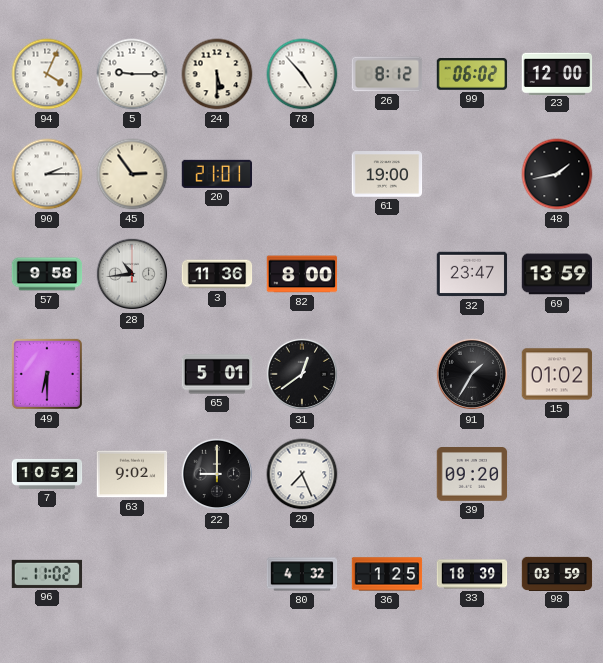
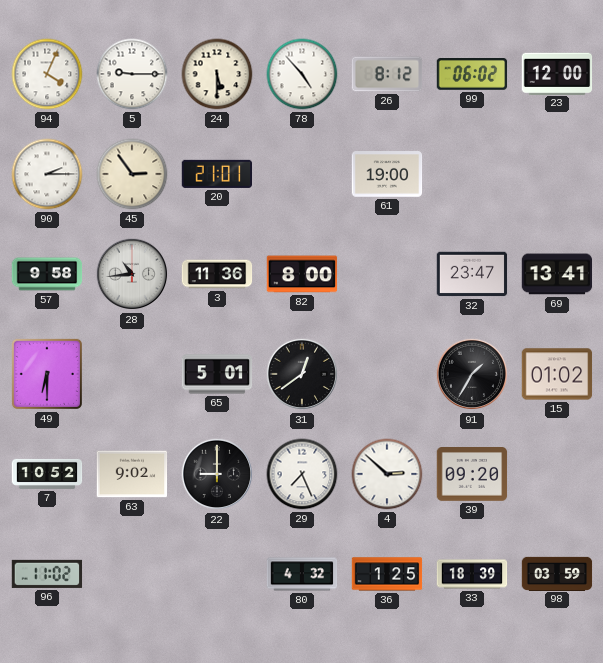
48: 1:43 -> none
69: 13:59 -> 13:41
4: none -> 2:52
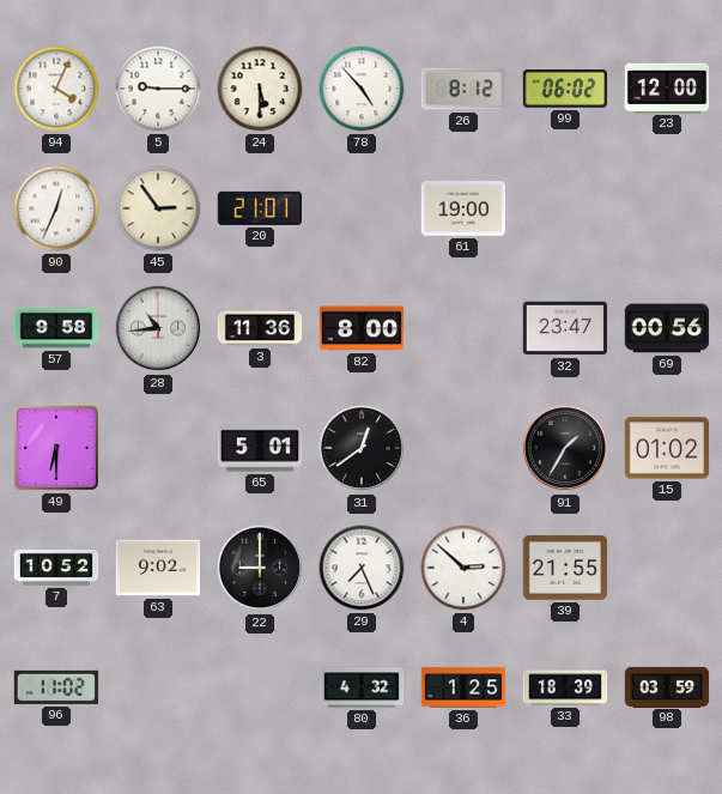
90: 2:15 -> 12:34
69: 13:41 -> 00:56
39: 09:20 -> 21:55
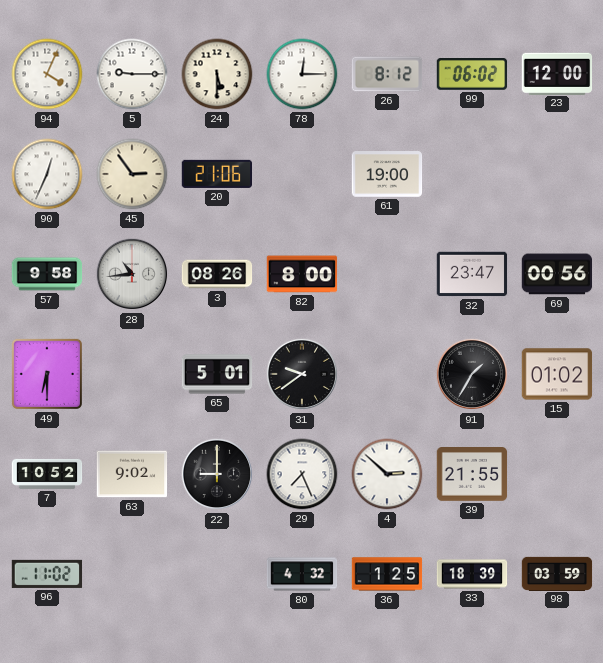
78: 4:53 -> 12:15
20: 21:01 -> 21:06
3: 11:36 -> 08:26
31: 12:39 -> 9:39
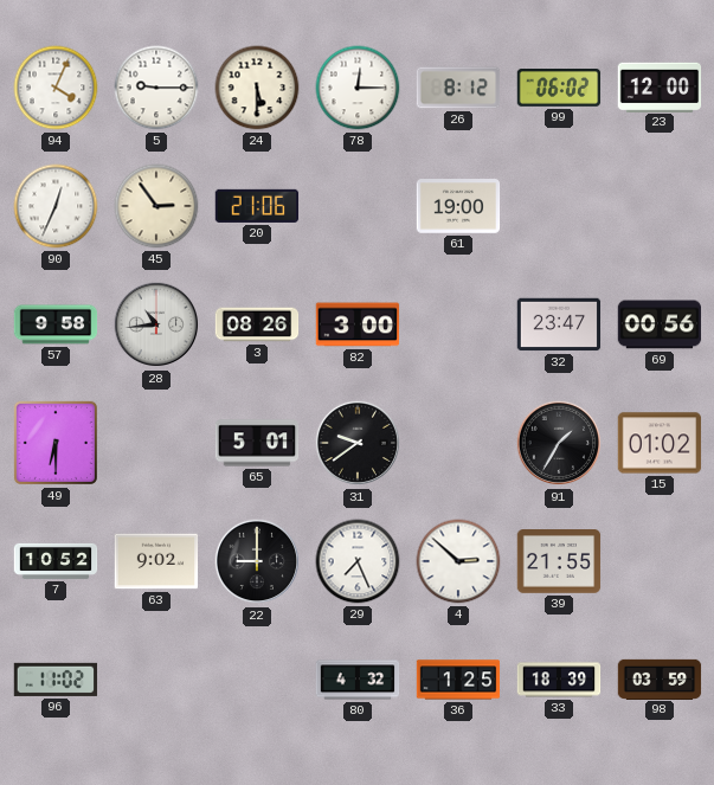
82: 8:00 -> 3:00
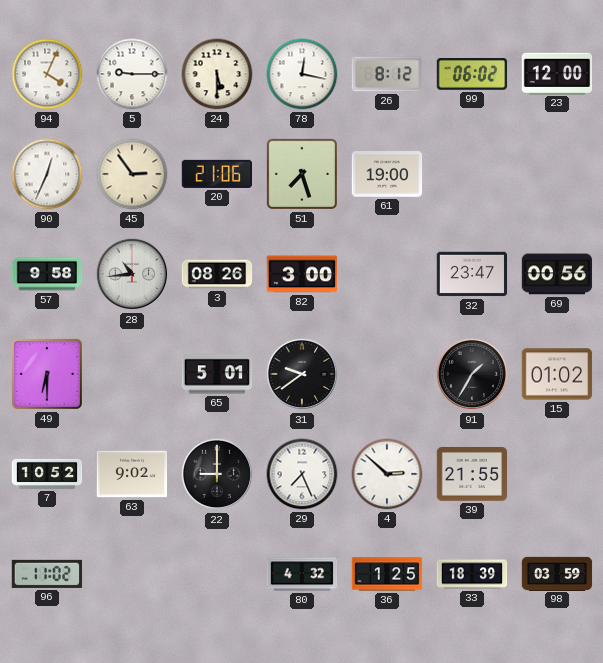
78: 12:15 -> 12:17
51: none -> 7:27
